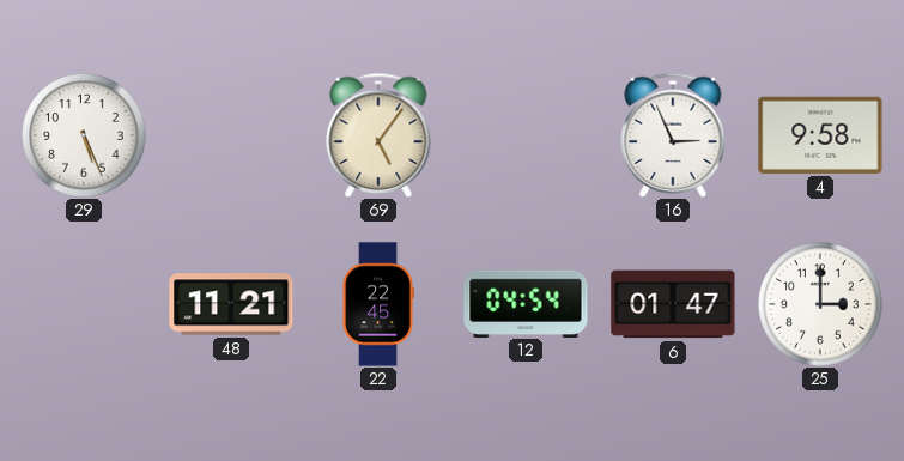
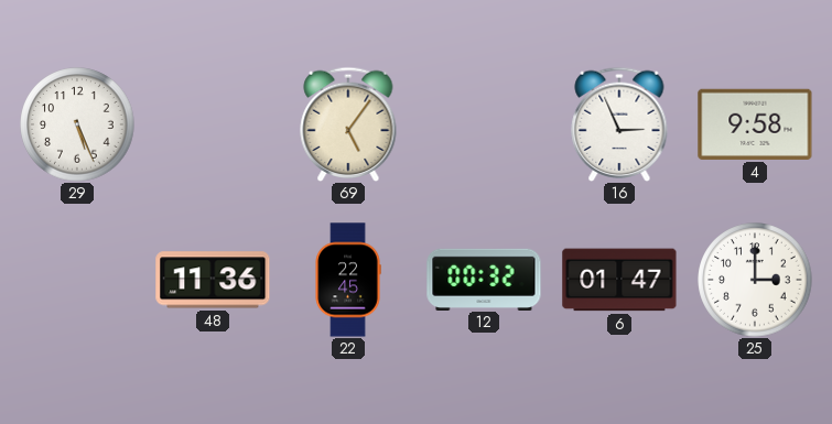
48: 11:21 -> 11:36
12: 04:54 -> 00:32
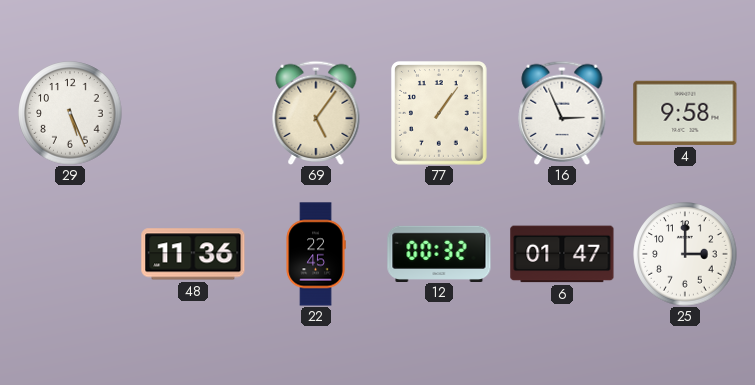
77: none -> 1:06
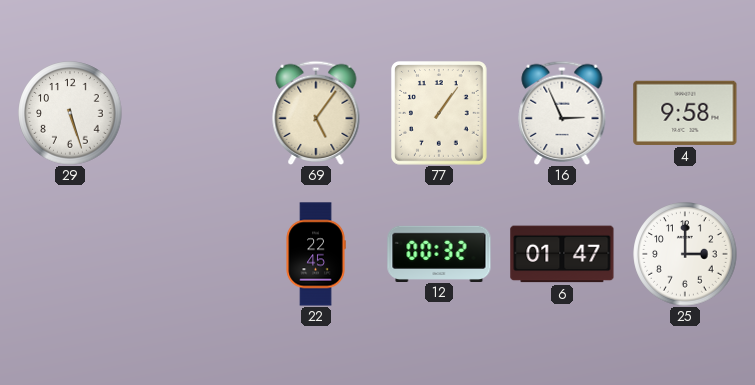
29: 5:26 -> 5:27
48: 11:36 -> none
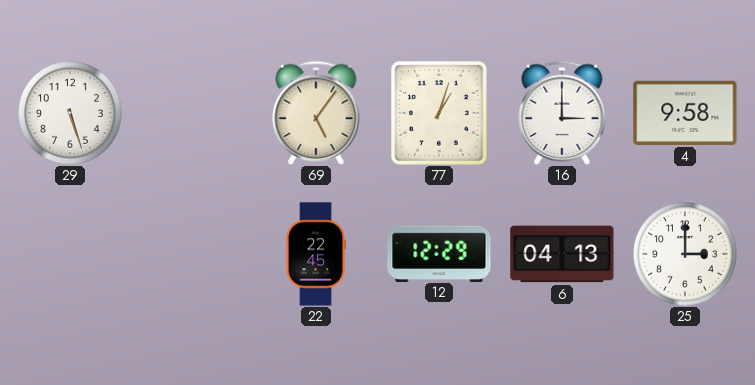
77: 1:06 -> 1:03
16: 2:56 -> 3:00
12: 00:32 -> 12:29
6: 01:47 -> 04:13
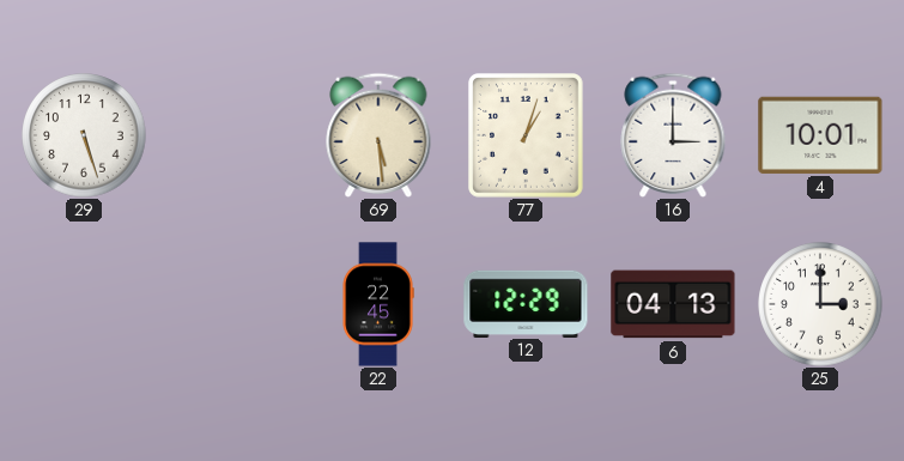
69: 5:06 -> 5:29
4: 9:58 -> 10:01
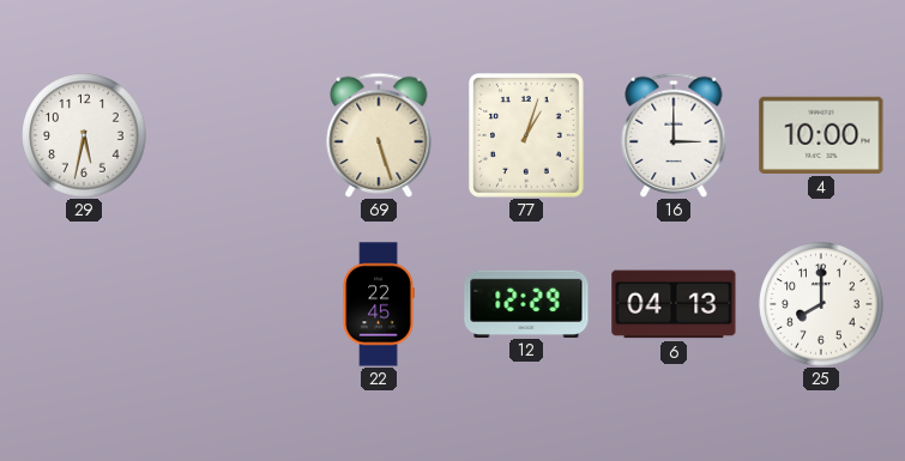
29: 5:27 -> 5:32
69: 5:29 -> 5:27
4: 10:01 -> 10:00
25: 3:00 -> 8:00
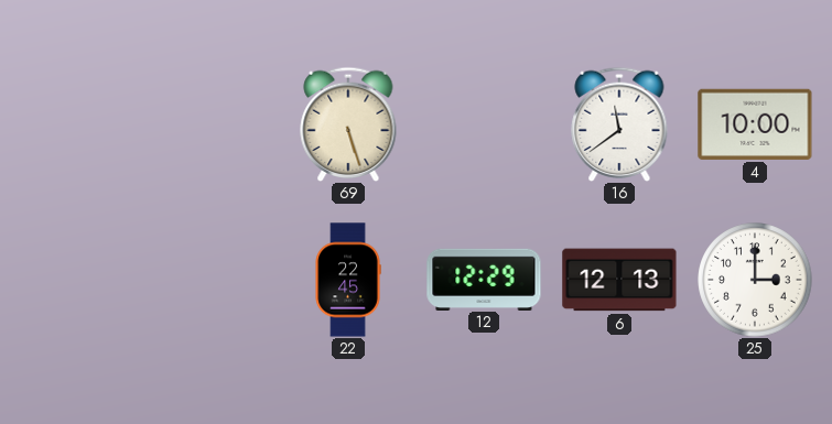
29: 5:32 -> none
77: 1:03 -> none
16: 3:00 -> 11:39
6: 04:13 -> 12:13
25: 8:00 -> 3:00
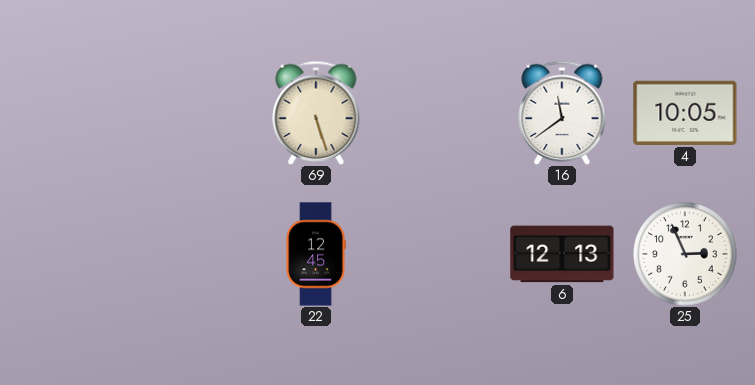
4: 10:00 -> 10:05
22: 22:45 -> 12:45
12: 12:29 -> none
25: 3:00 -> 2:56
